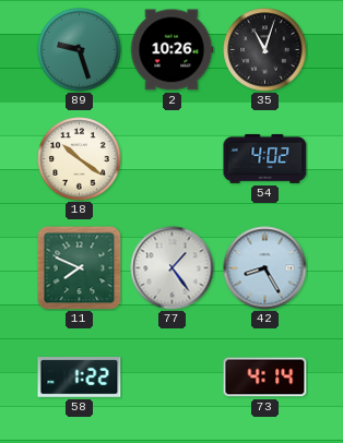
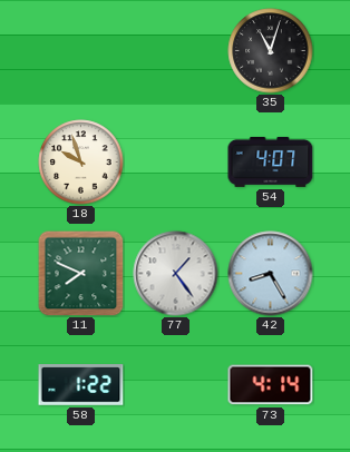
89: 9:27 -> none
2: 10:26 -> none
18: 10:21 -> 9:57
54: 4:02 -> 4:07
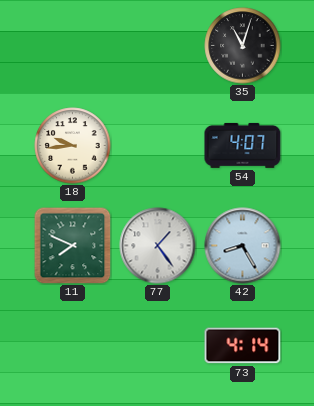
18: 9:57 -> 9:44
58: 1:22 -> none
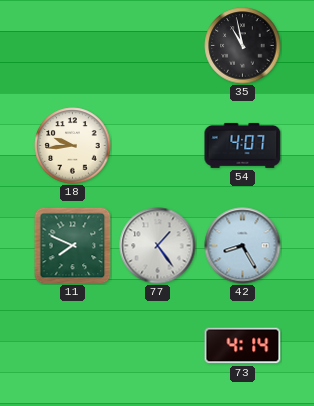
35: 11:03 -> 10:58
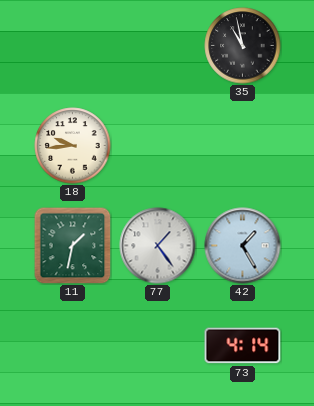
54: 4:07 -> none
11: 7:49 -> 1:32
42: 8:25 -> 1:25
